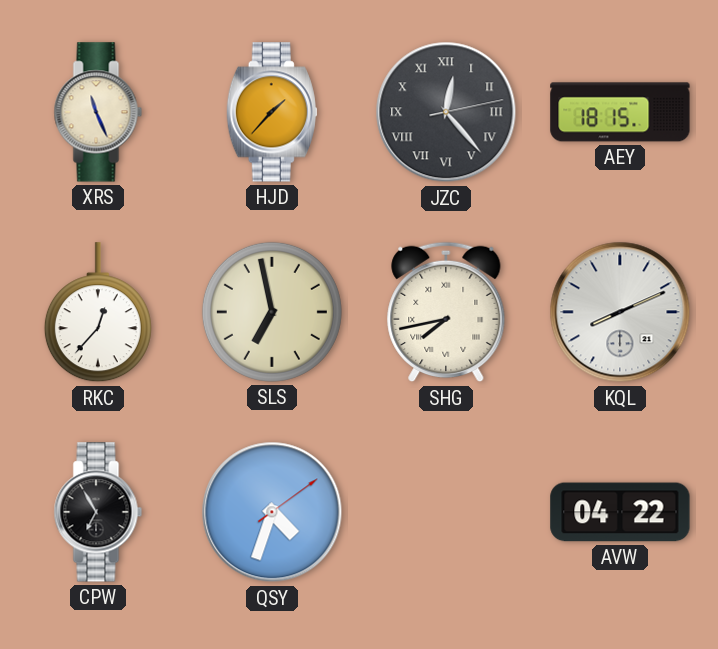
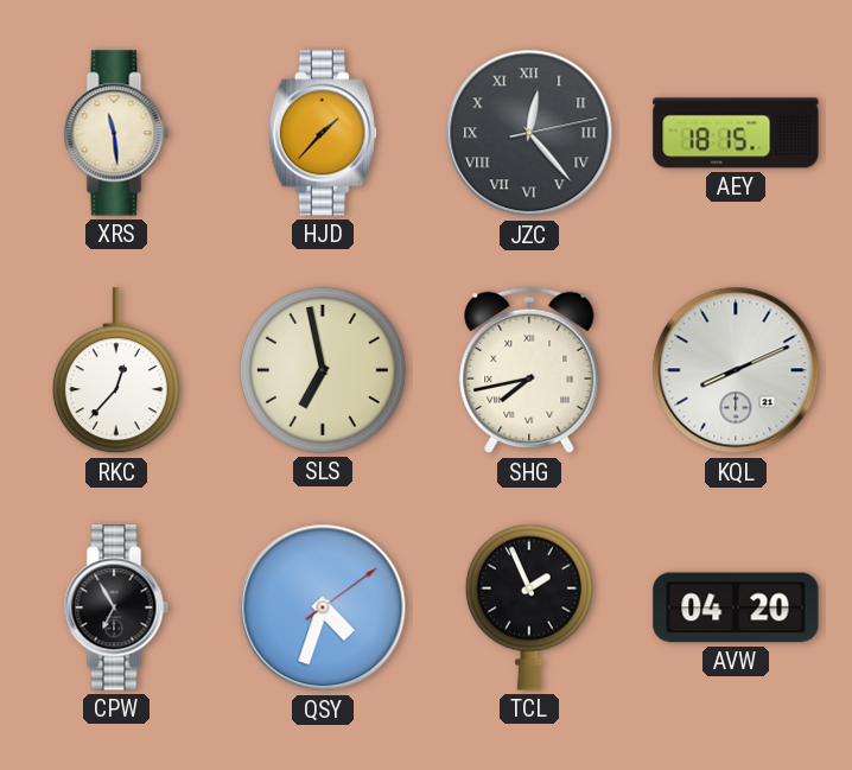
XRS: 11:26 -> 11:29
TCL: none -> 1:56
AVW: 04:22 -> 04:20
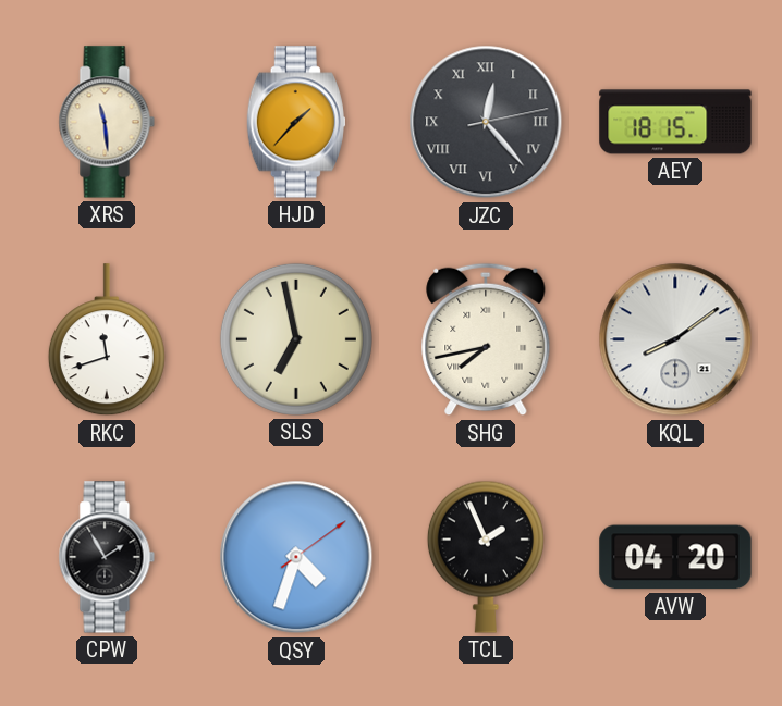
RKC: 12:37 -> 11:42
KQL: 8:11 -> 8:09
CPW: 6:55 -> 1:55
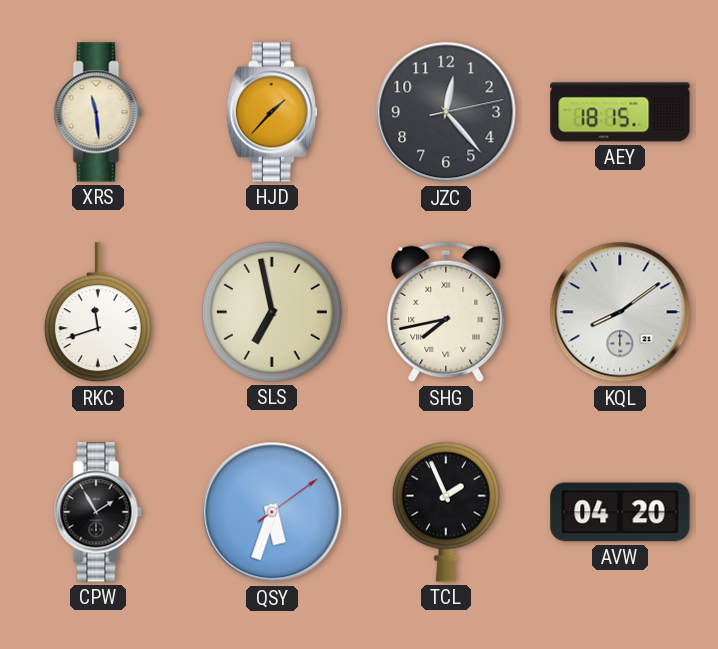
JZC numerals: Roman -> Arabic
QSY: 4:33 -> 5:33
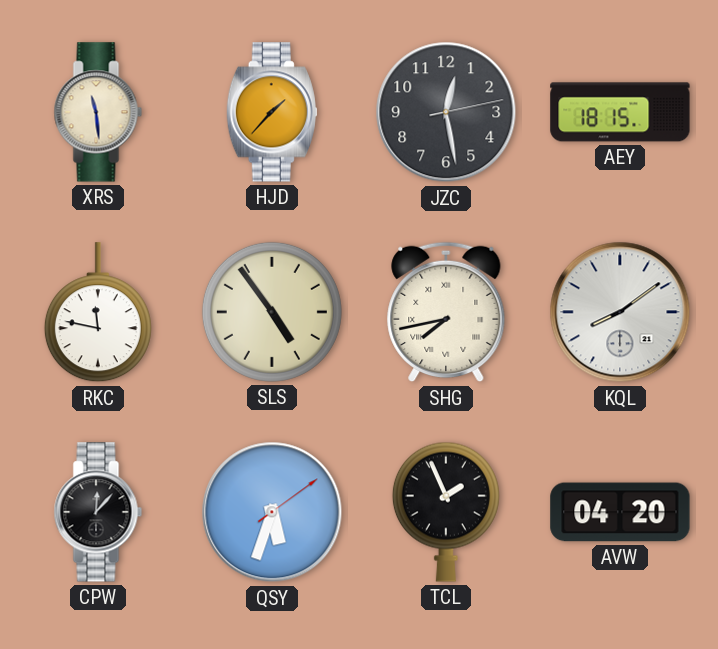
JZC: 12:23 -> 12:28
RKC: 11:42 -> 11:47
SLS: 6:58 -> 4:54
CPW: 1:55 -> 12:07
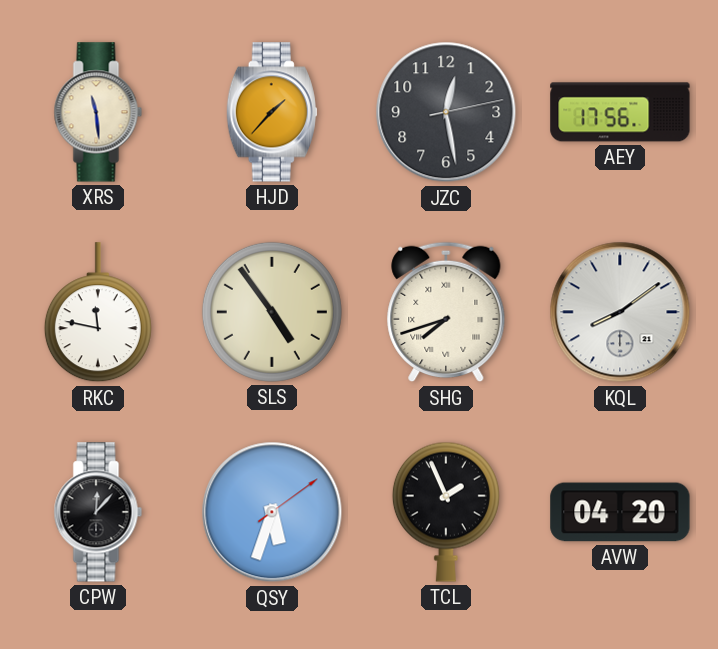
AEY: 18:15 -> 17:56
SHG: 7:43 -> 7:42
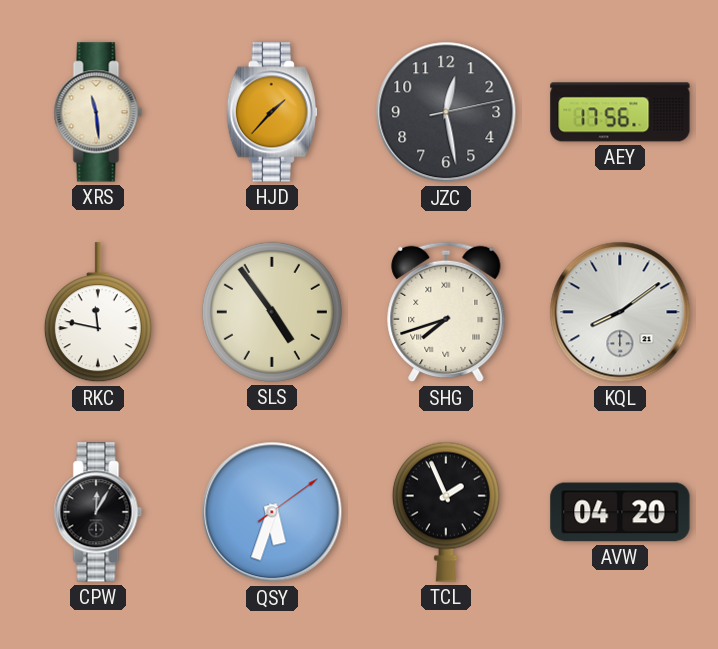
CPW: 12:07 -> 12:05
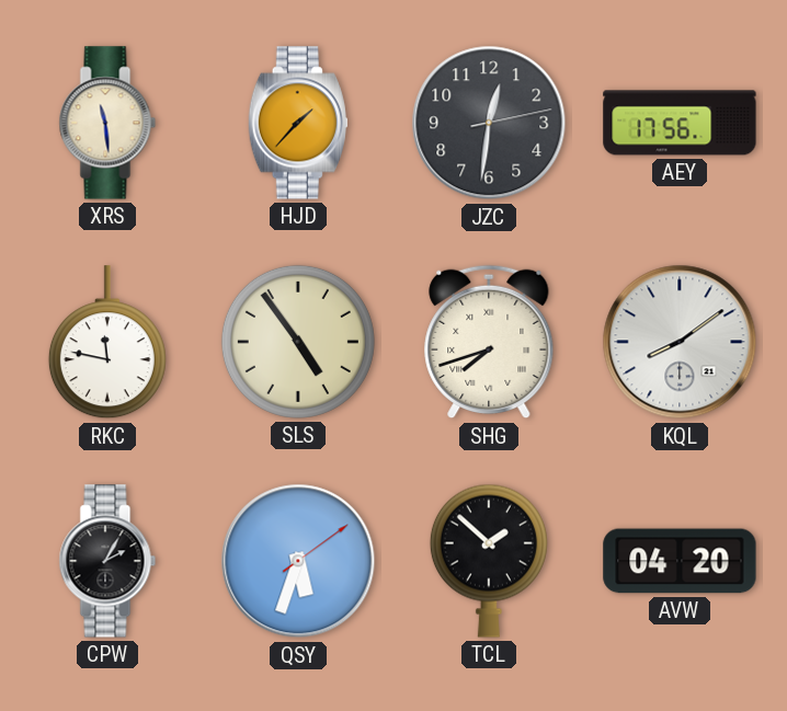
JZC: 12:28 -> 12:31
CPW: 12:05 -> 2:05
TCL: 1:56 -> 1:52
